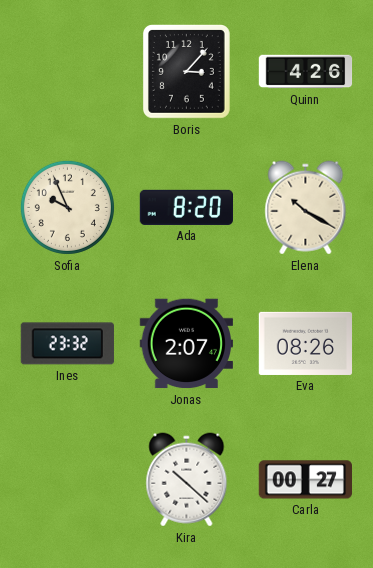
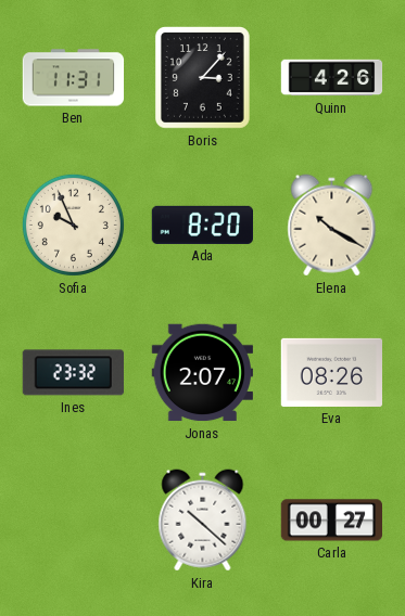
Ben: none -> 11:31
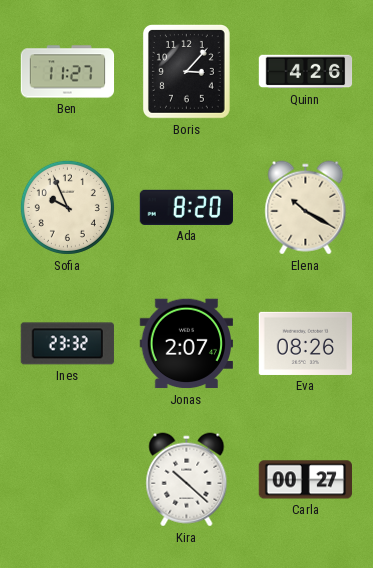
Ben: 11:31 -> 11:27
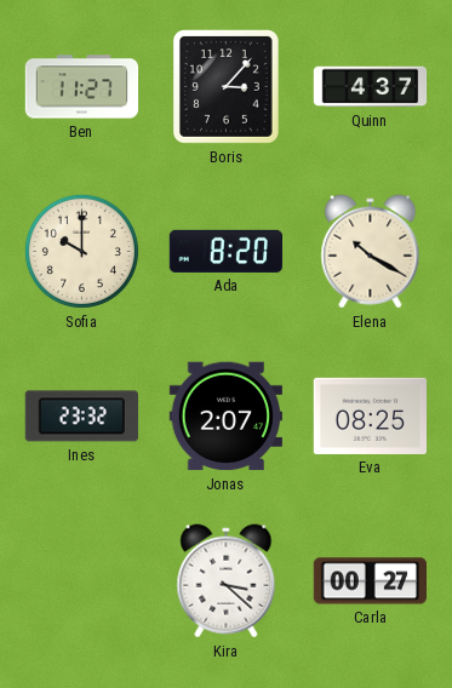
Quinn: 4:26 -> 4:37
Sofia: 9:56 -> 10:00
Eva: 08:26 -> 08:25
Kira: 10:22 -> 3:22
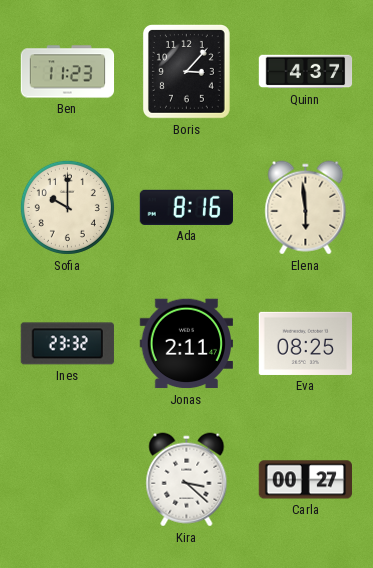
Ben: 11:27 -> 11:23
Ada: 8:20 -> 8:16
Elena: 10:20 -> 5:59
Jonas: 2:07 -> 2:11
